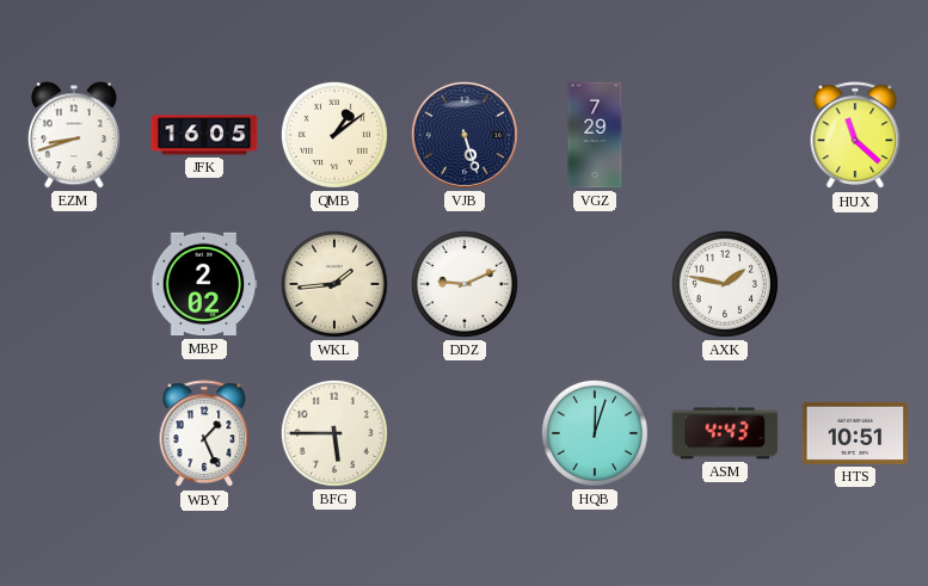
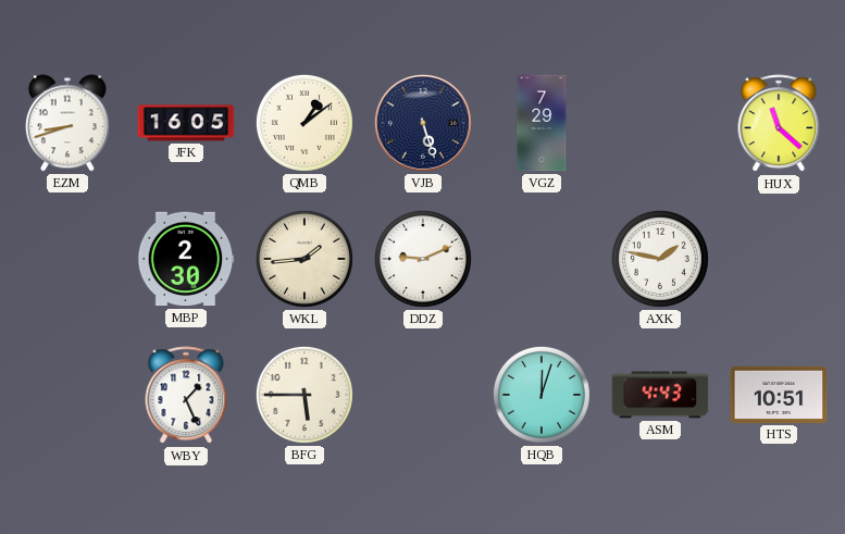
MBP: 2:02 -> 2:30
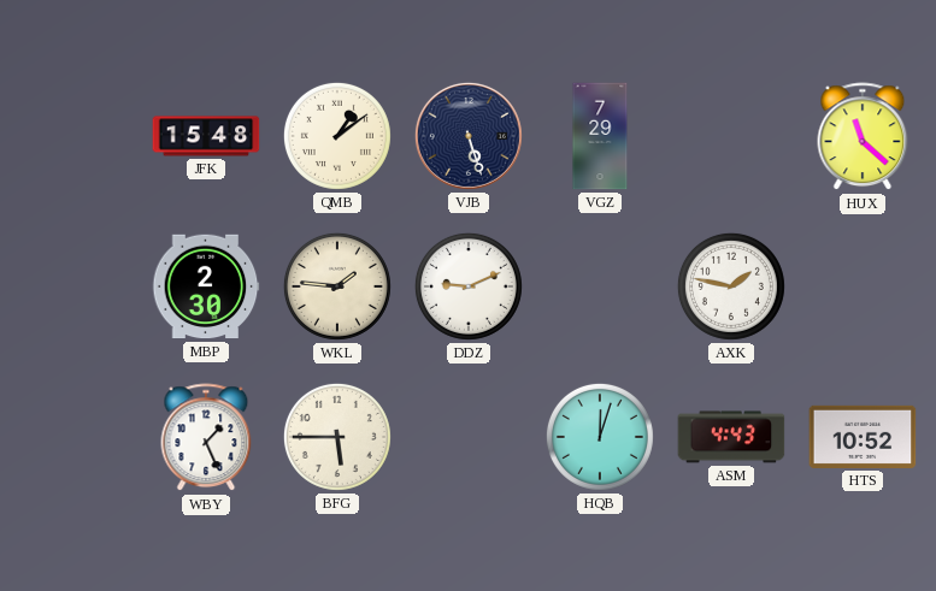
EZM: 8:42 -> none
JFK: 16:05 -> 15:48
WKL: 1:44 -> 1:46
HTS: 10:51 -> 10:52
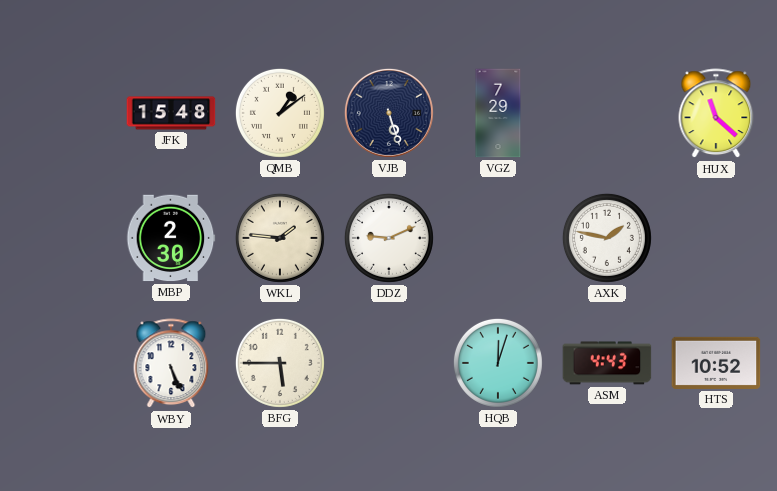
WBY: 1:26 -> 5:26
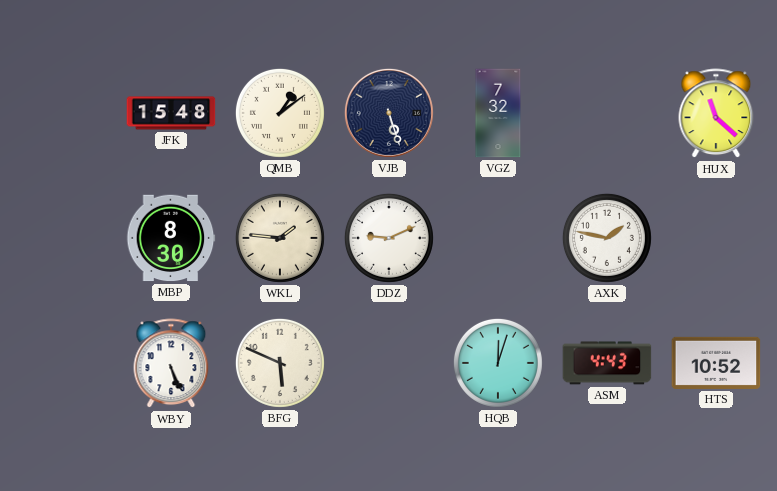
VGZ: 7:29 -> 7:32
MBP: 2:30 -> 8:30
BFG: 5:45 -> 5:49
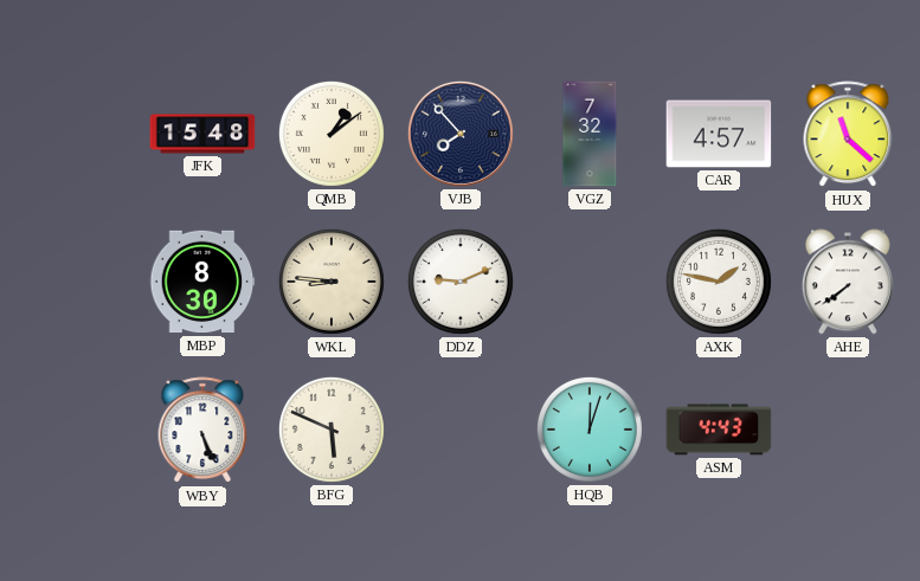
VJB: 5:27 -> 7:53
CAR: none -> 4:57
WKL: 1:46 -> 8:46
AHE: none -> 7:39
HTS: 10:52 -> none
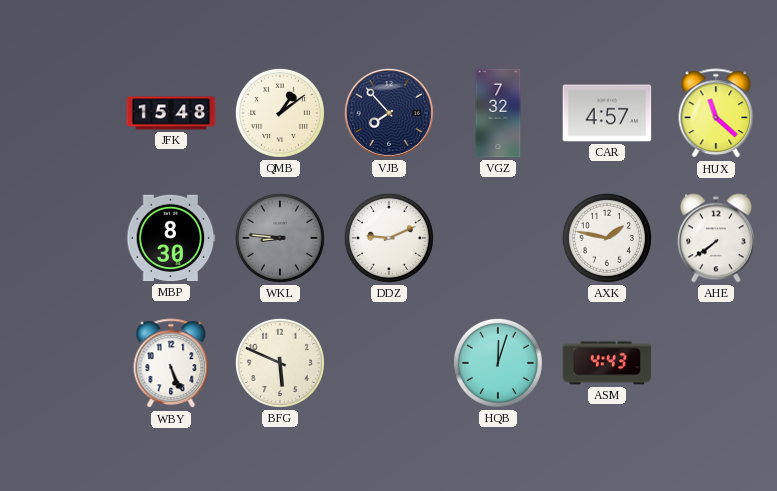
WKL dial: cream -> grey
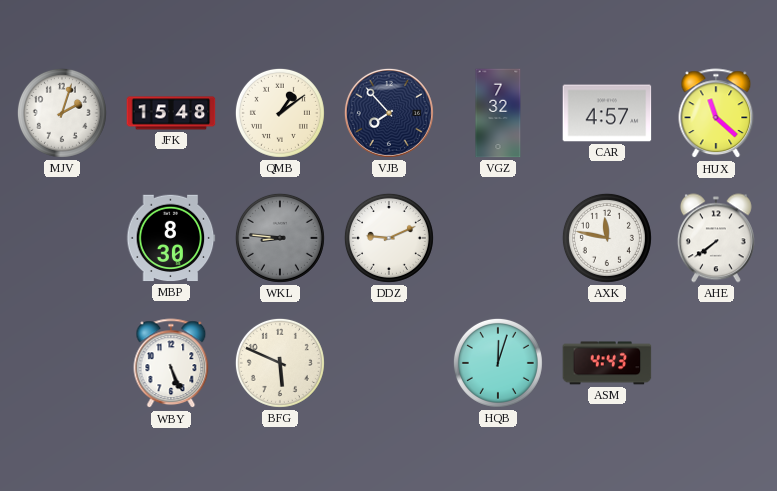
MJV: none -> 2:03
AXK: 1:47 -> 11:47
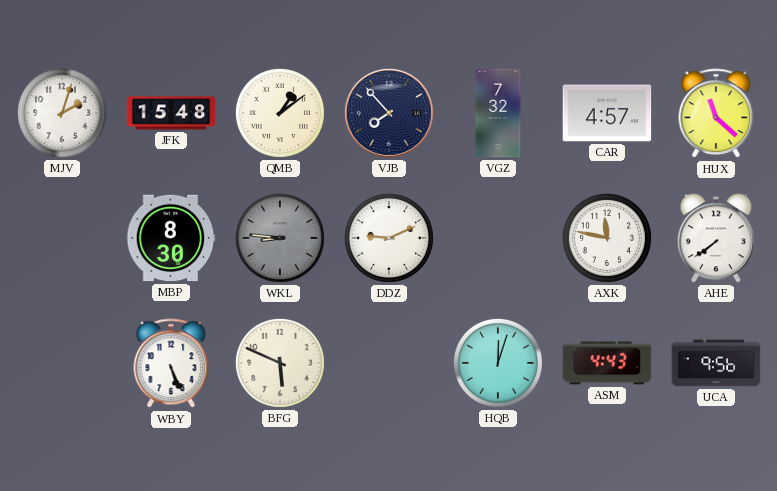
UCA: none -> 9:56
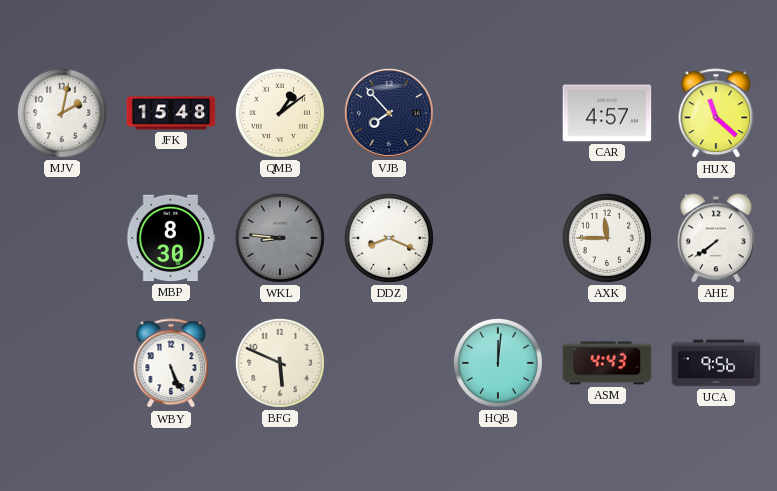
MJV: 2:03 -> 2:02
VGZ: 7:32 -> none
DDZ: 9:11 -> 8:19
AXK: 11:47 -> 11:45
HQB: 12:03 -> 12:01
